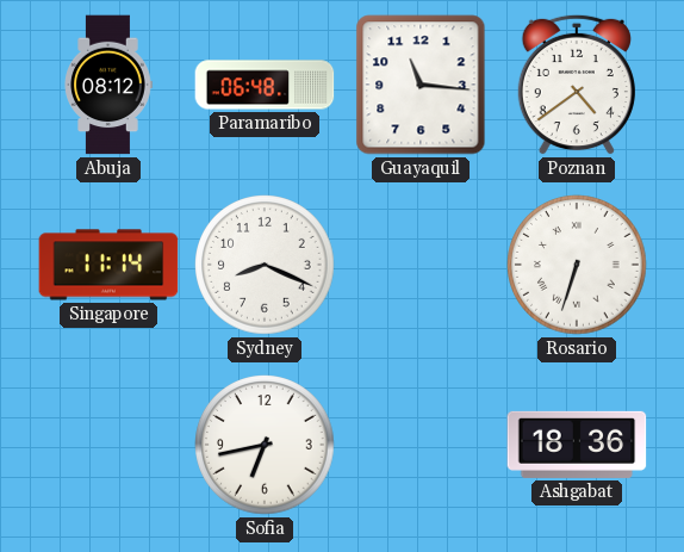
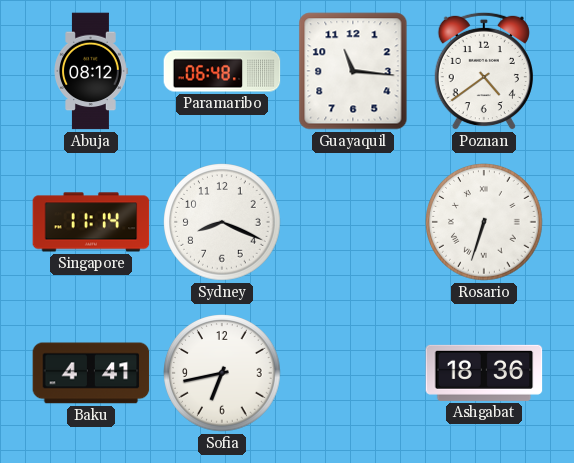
Baku: none -> 4:41
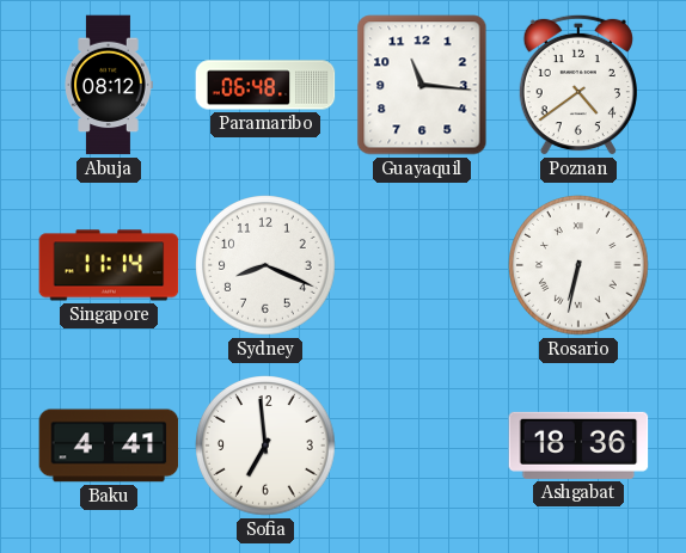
Rosario: 6:33 -> 6:32
Sofia: 6:43 -> 6:59
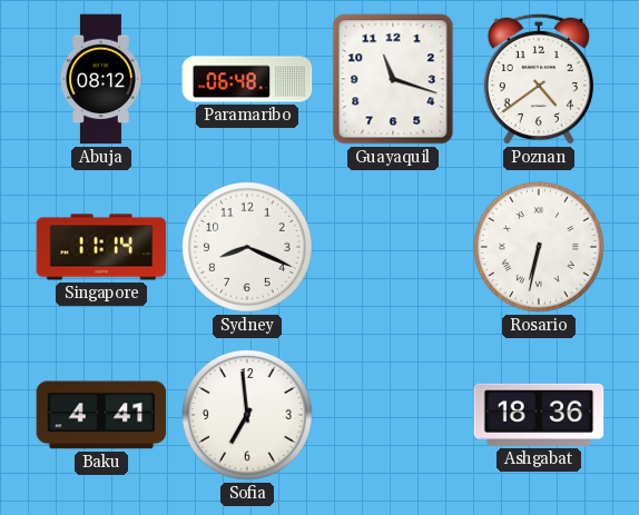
Guayaquil: 11:16 -> 11:18
